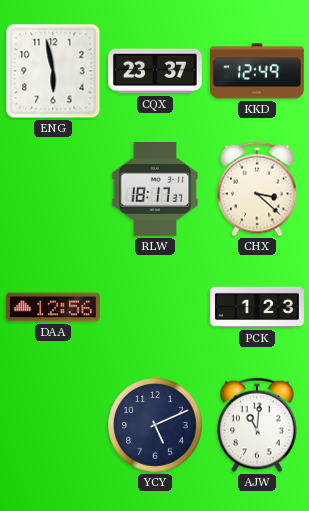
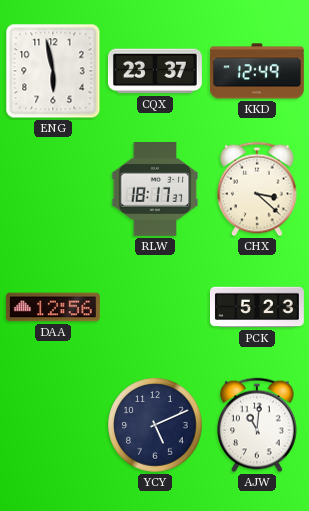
PCK: 1:23 -> 5:23
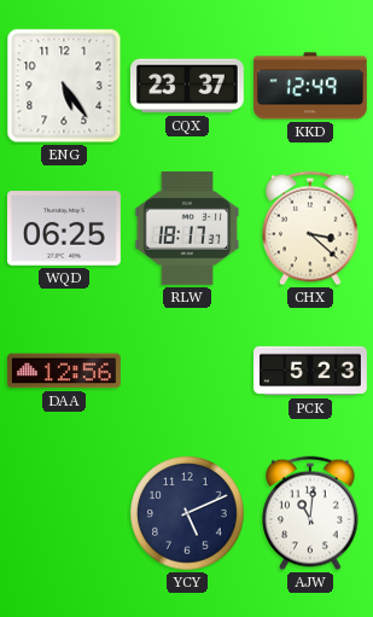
ENG: 5:58 -> 5:24
WQD: none -> 06:25
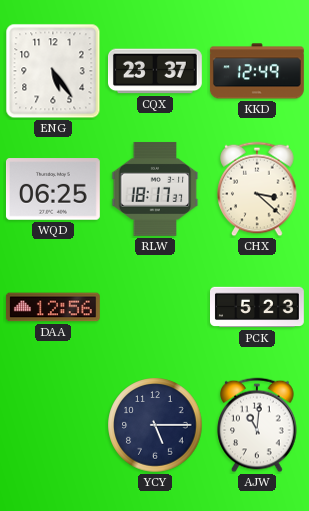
YCY: 5:11 -> 5:15
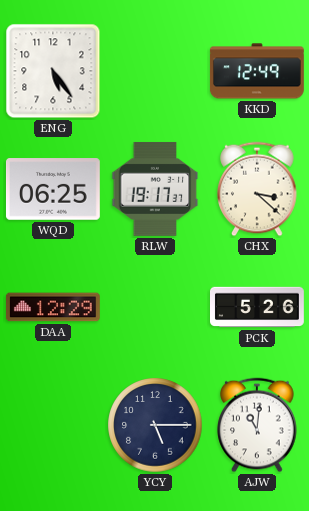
CQX: 23:37 -> none
RLW: 18:17 -> 19:17
DAA: 12:56 -> 12:29
PCK: 5:23 -> 5:26
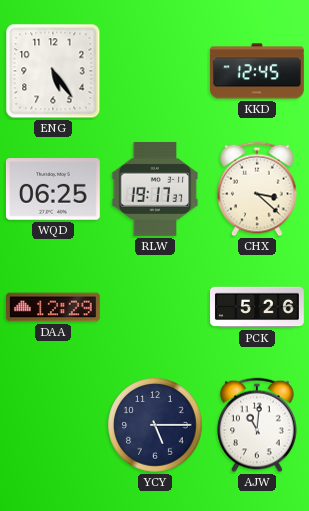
KKD: 12:49 -> 12:45
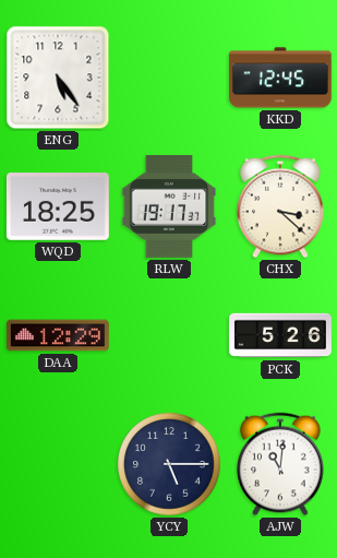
WQD: 06:25 -> 18:25
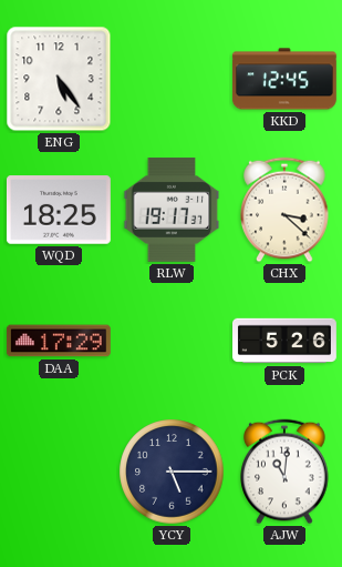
DAA: 12:29 -> 17:29
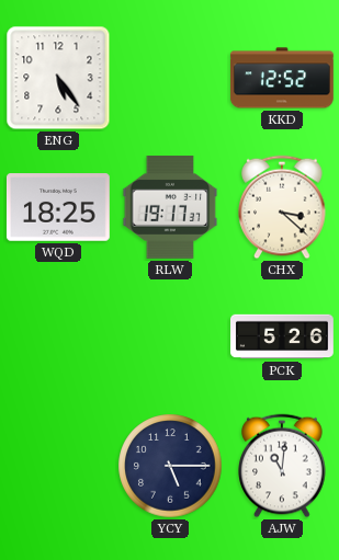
KKD: 12:45 -> 12:52
DAA: 17:29 -> none
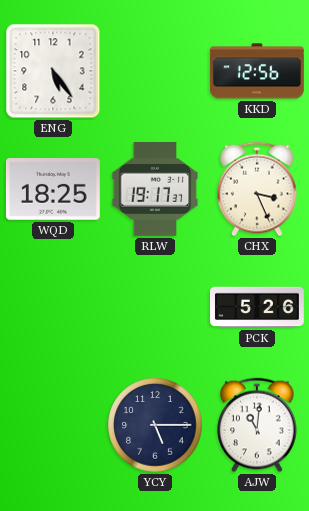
KKD: 12:52 -> 12:56
CHX: 3:22 -> 3:26
